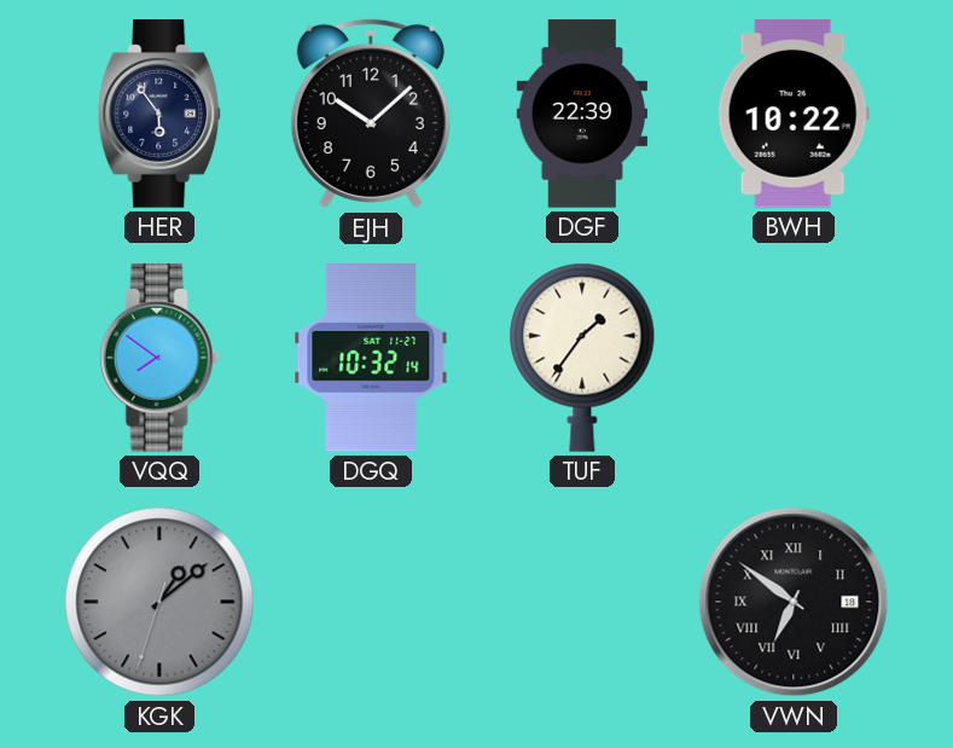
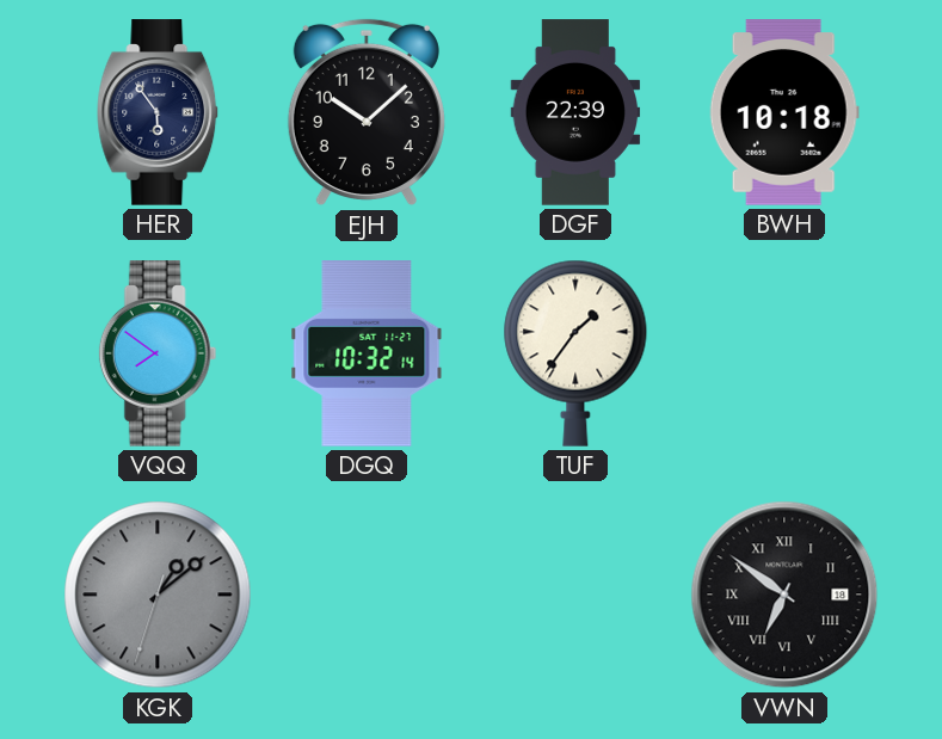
BWH: 10:22 -> 10:18
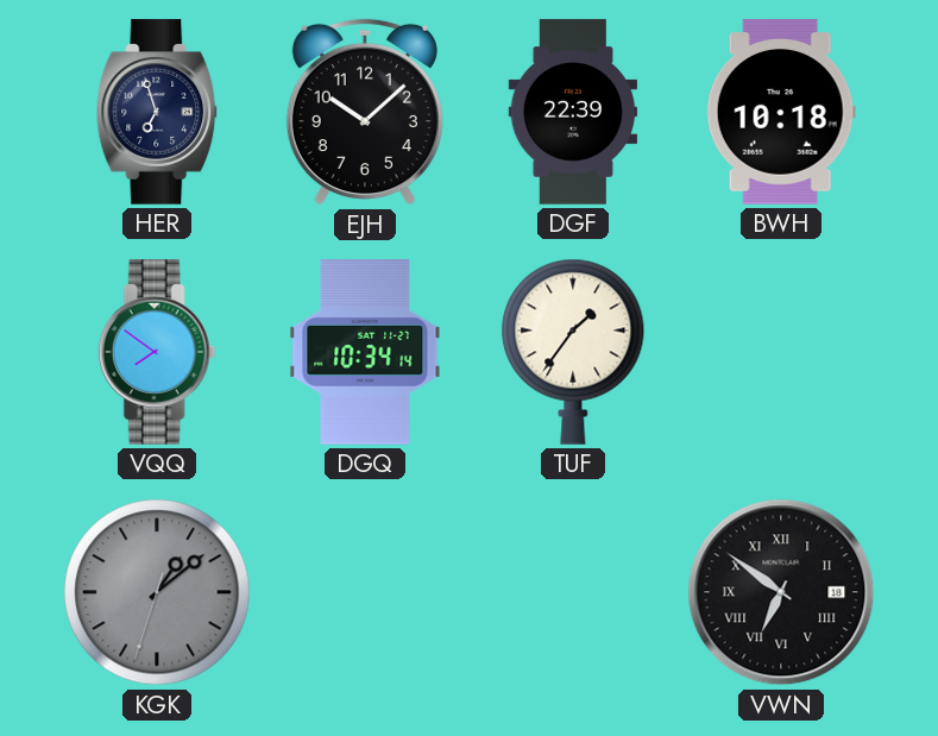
HER: 5:54 -> 6:57
DGQ: 10:32 -> 10:34
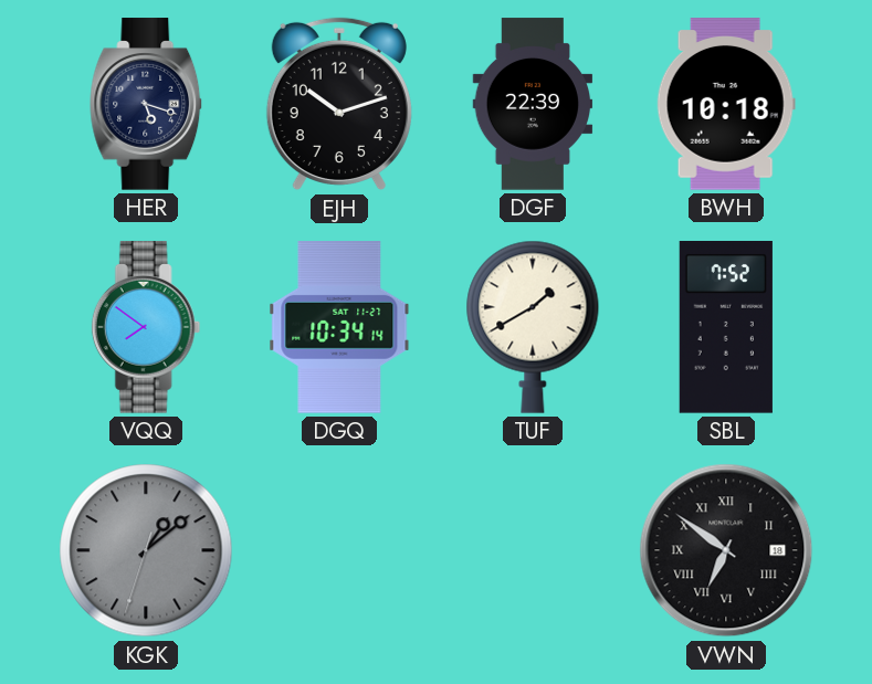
HER: 6:57 -> 5:18
EJH: 10:08 -> 10:12
TUF: 1:36 -> 1:40
SBL: none -> 7:52
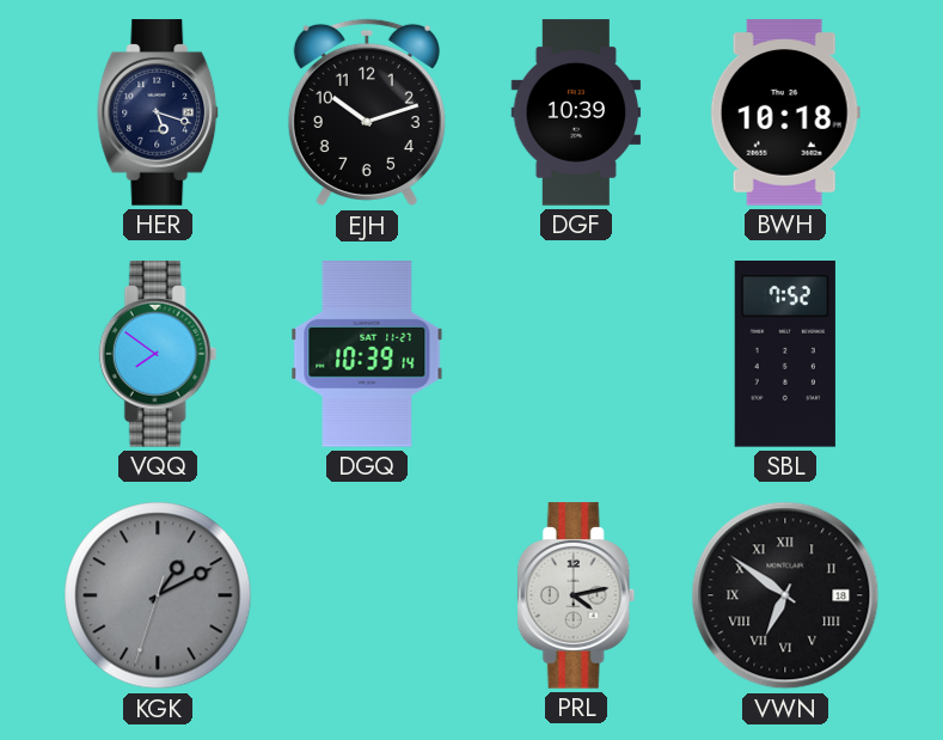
DGF: 22:39 -> 10:39
DGQ: 10:34 -> 10:39
TUF: 1:40 -> none
KGK: 1:08 -> 1:10
PRL: none -> 4:13
